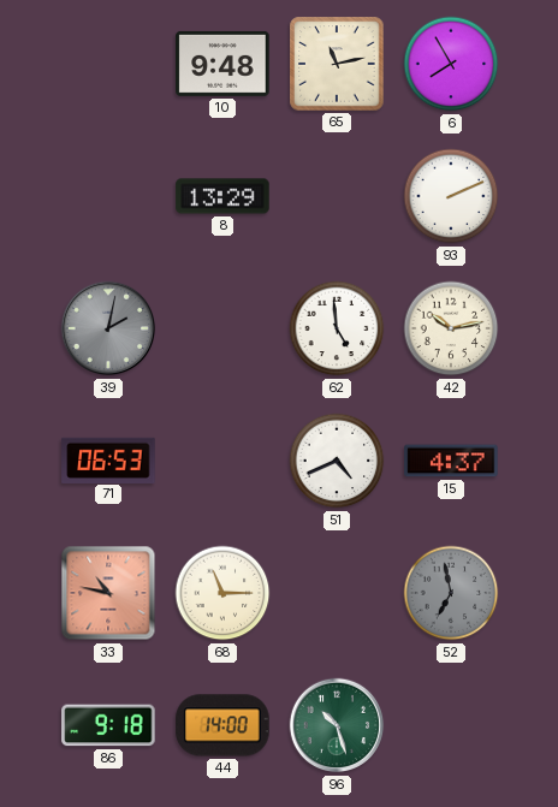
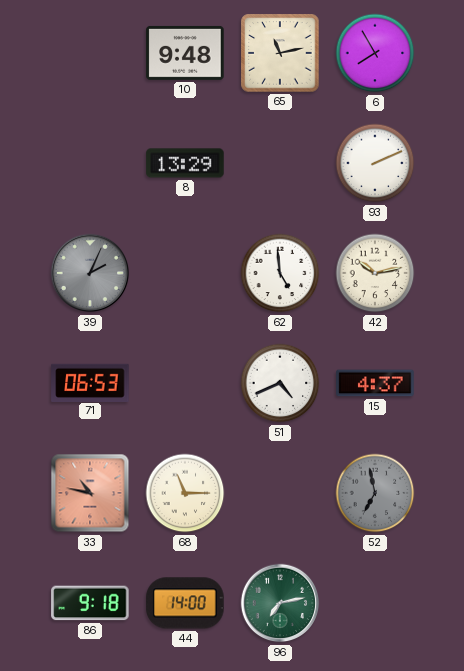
39: 2:02 -> 2:04
96: 10:27 -> 7:13
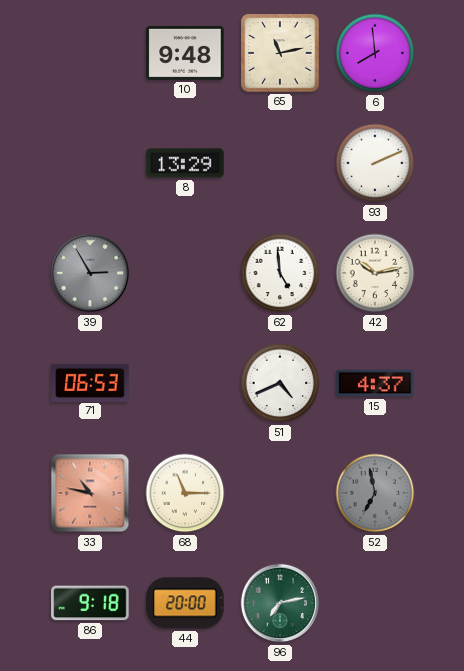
6: 7:55 -> 7:59
39: 2:04 -> 2:55
44: 14:00 -> 20:00
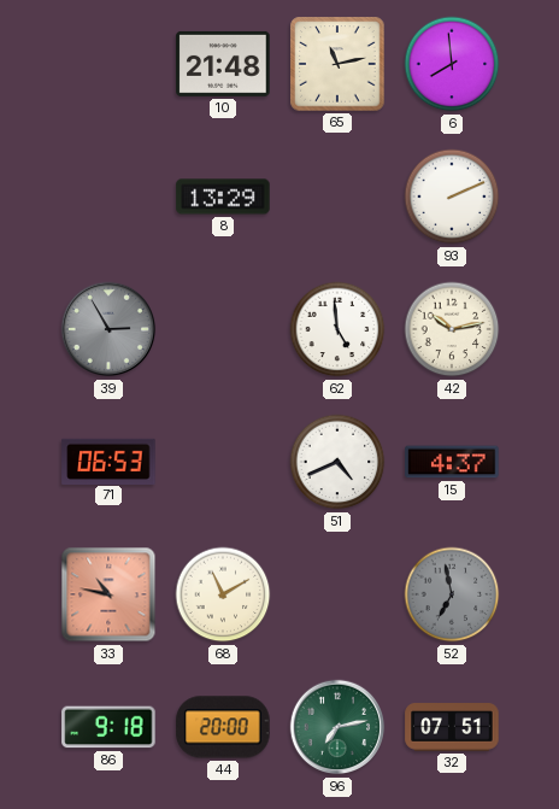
10: 9:48 -> 21:48
68: 11:15 -> 11:10
32: none -> 07:51
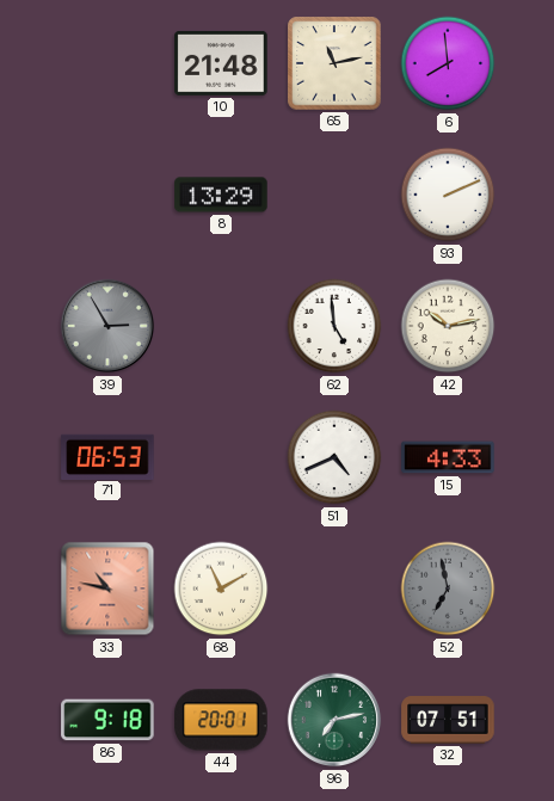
15: 4:37 -> 4:33
44: 20:00 -> 20:01
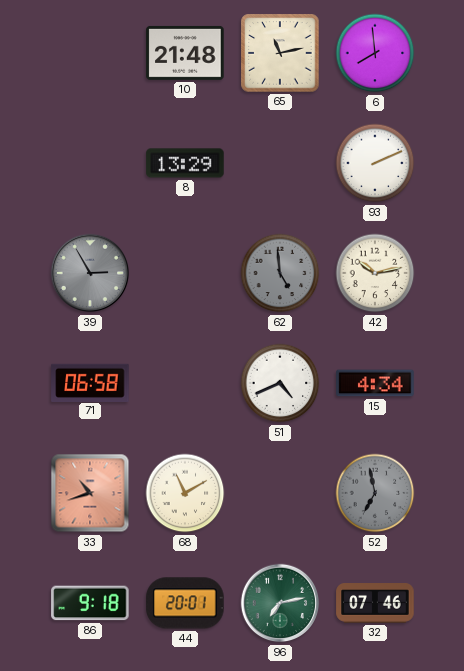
62 dial: white -> grey
71: 06:53 -> 06:58
15: 4:33 -> 4:34
33: 10:47 -> 10:42
32: 07:51 -> 07:46
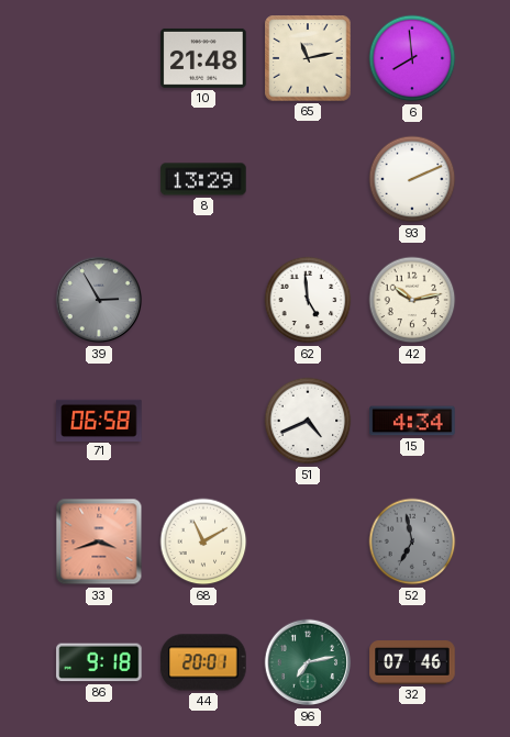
62 dial: grey -> white
33: 10:42 -> 3:42
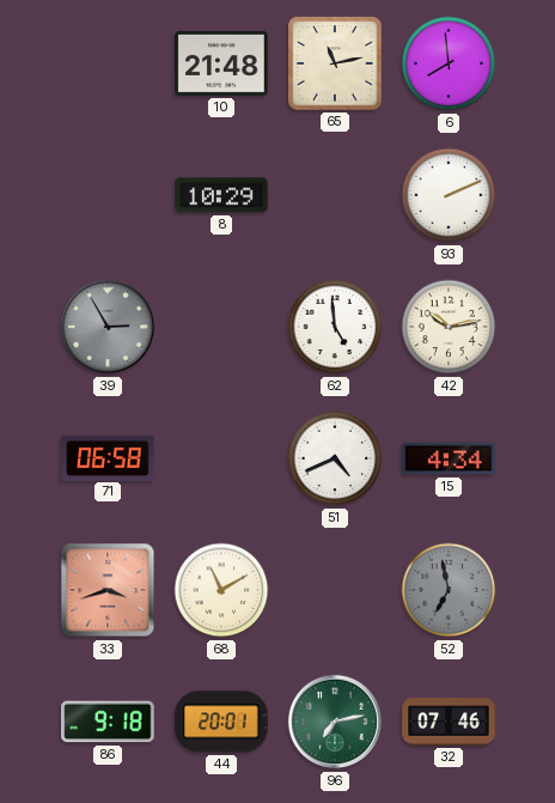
8: 13:29 -> 10:29
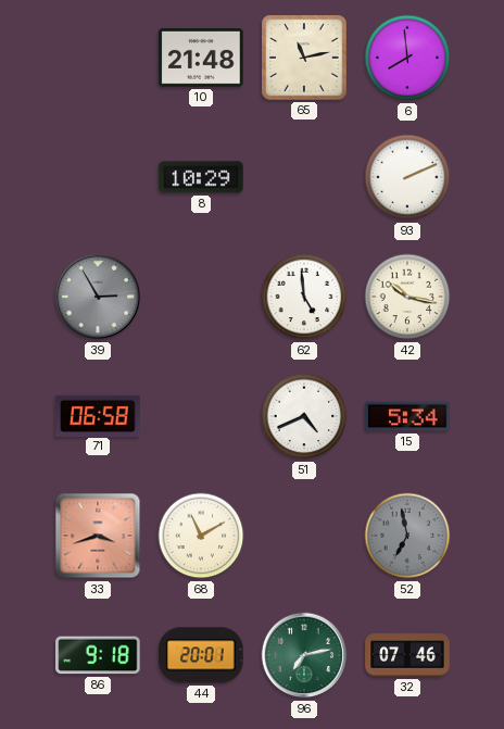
42: 10:13 -> 10:17
15: 4:34 -> 5:34
